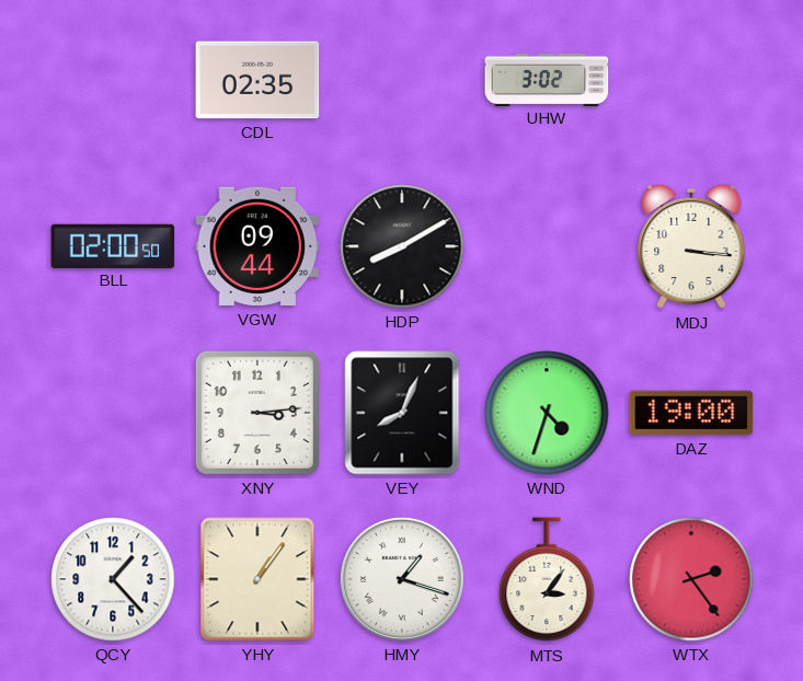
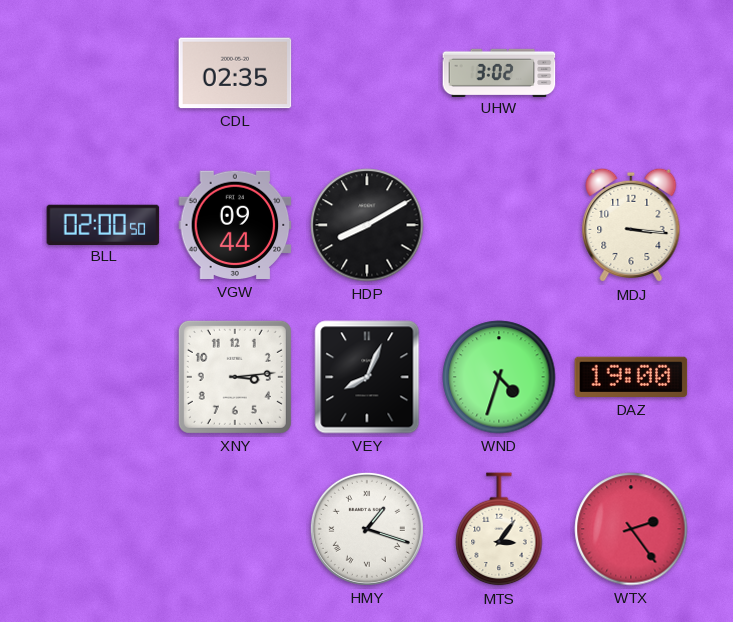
QCY: 1:23 -> none
YHY: 1:06 -> none
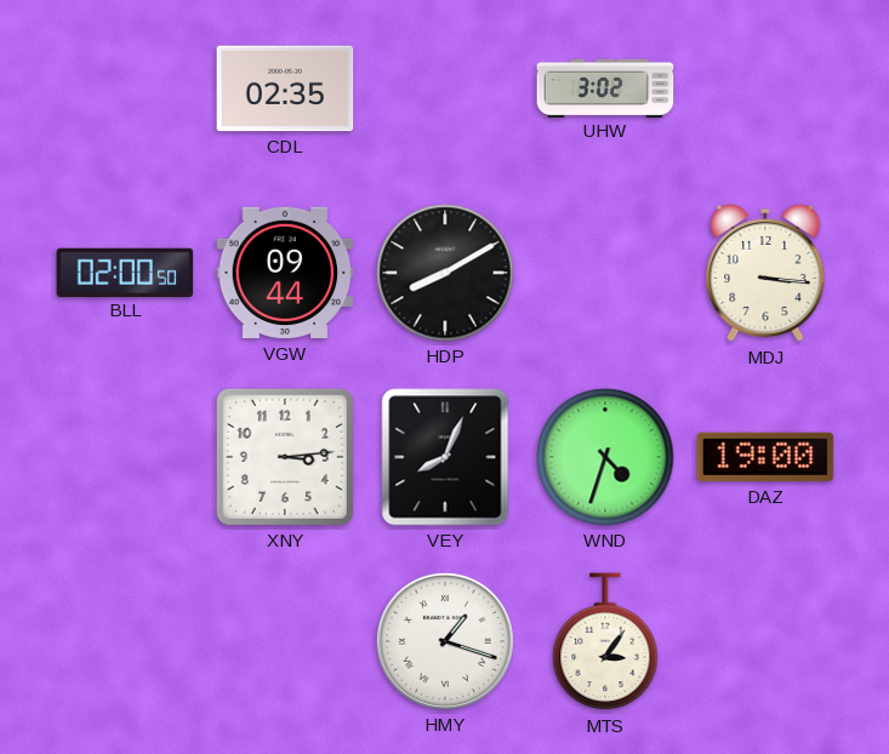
WTX: 2:24 -> none
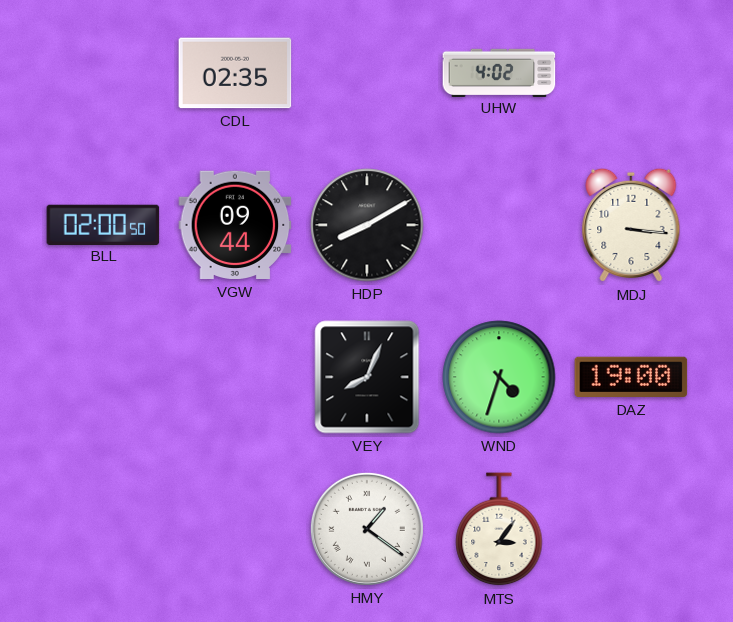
UHW: 3:02 -> 4:02
XNY: 3:14 -> none
HMY: 1:18 -> 1:21
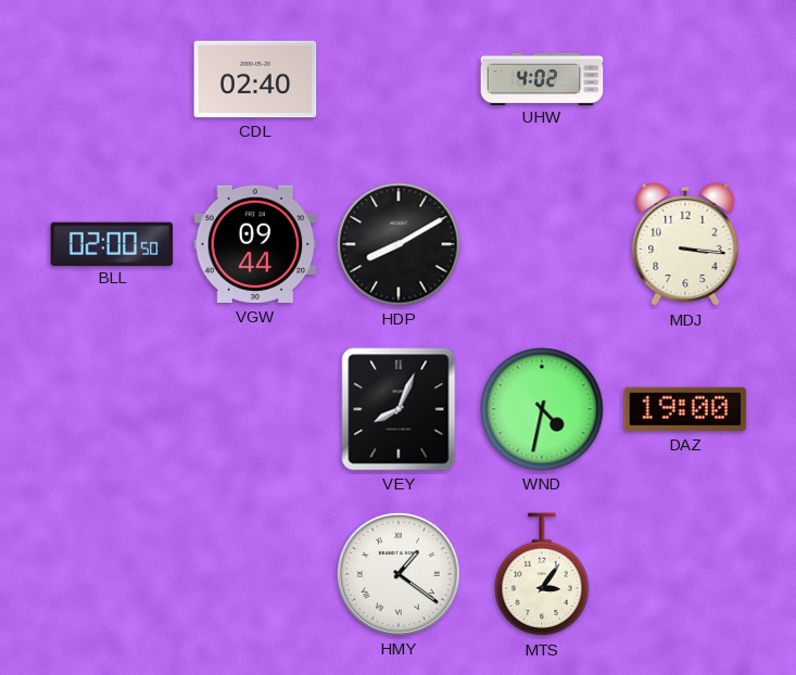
CDL: 02:35 -> 02:40
WND: 4:33 -> 4:32
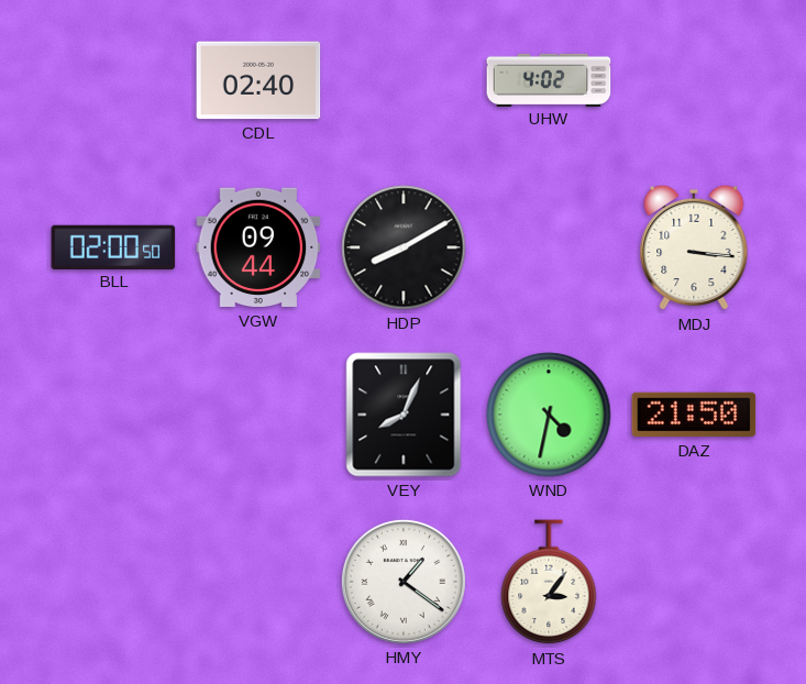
DAZ: 19:00 -> 21:50
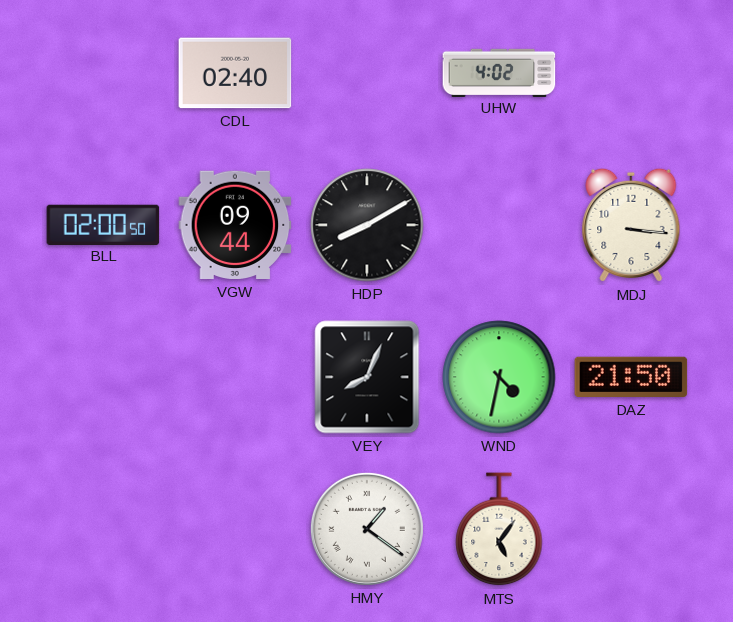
MTS: 3:06 -> 5:06
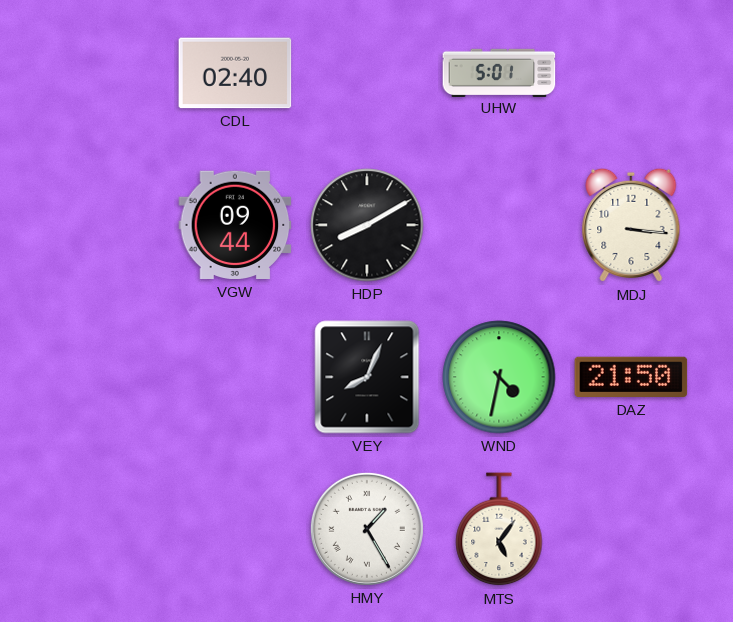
UHW: 4:02 -> 5:01
BLL: 02:00 -> none
HMY: 1:21 -> 1:25
